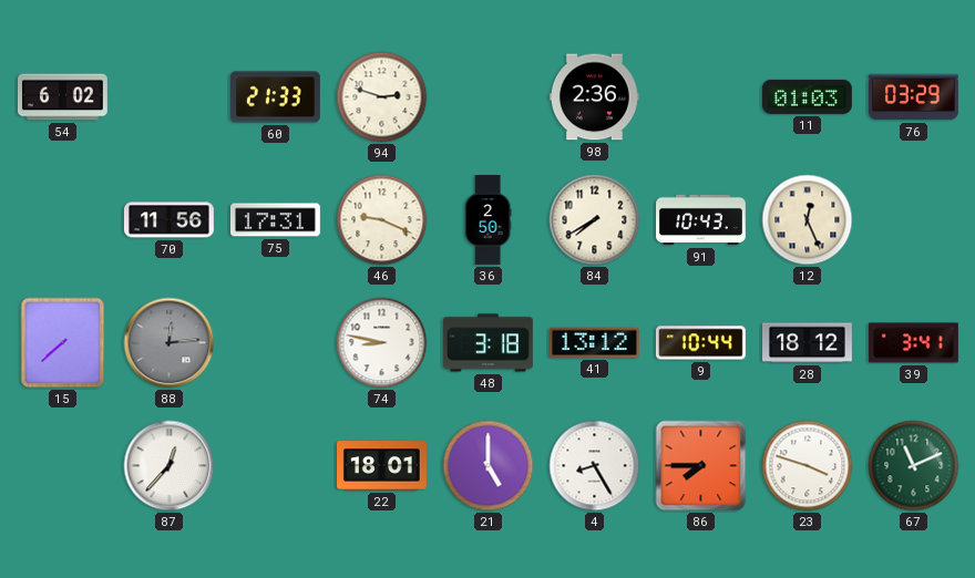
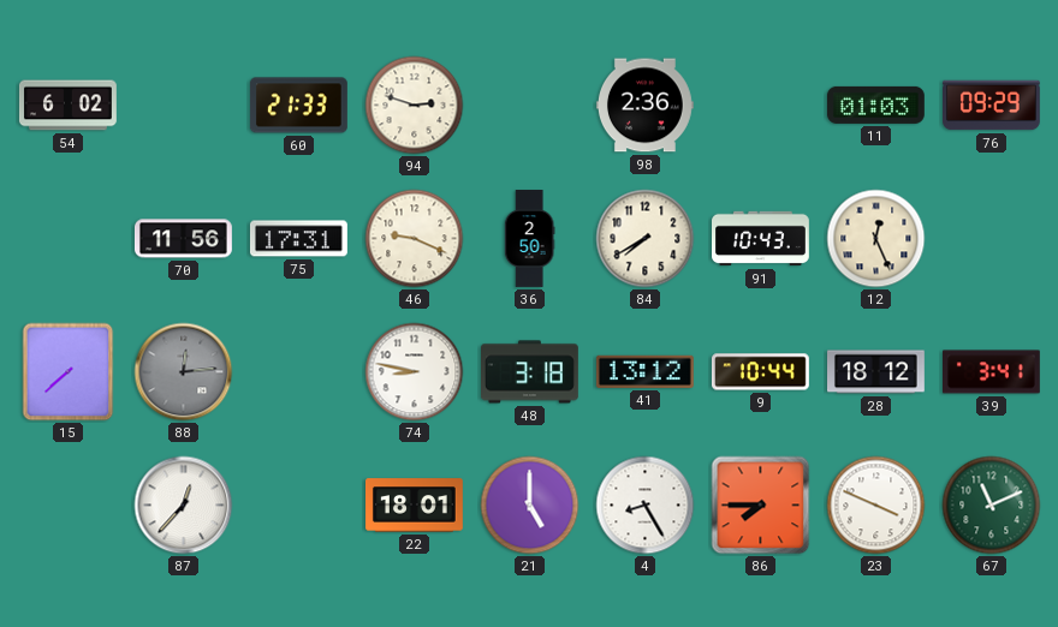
76: 03:29 -> 09:29
23: 3:48 -> 3:49
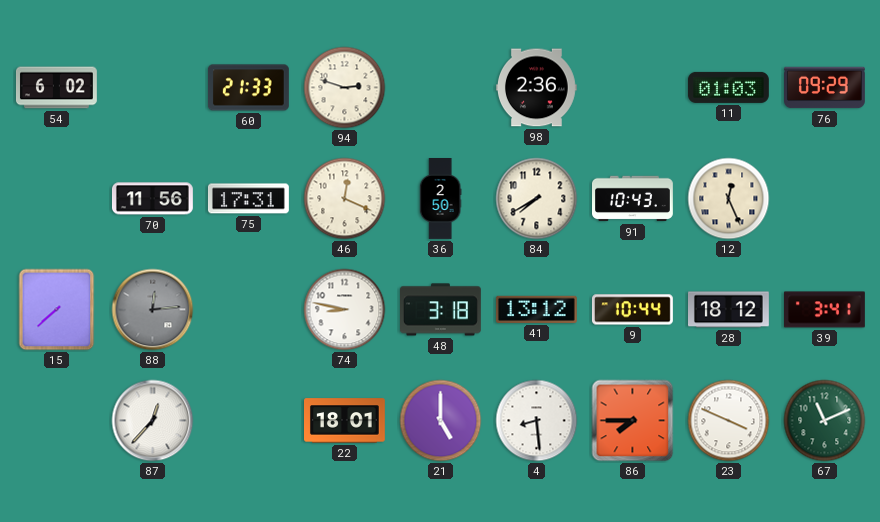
46: 9:19 -> 12:19
4: 8:25 -> 8:29
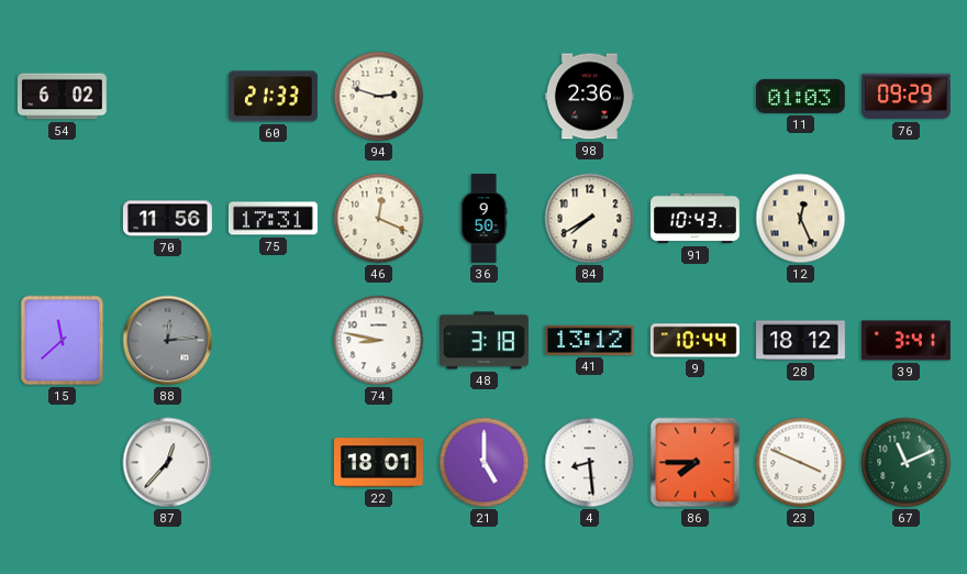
36: 2:50 -> 9:50
15: 7:38 -> 11:38
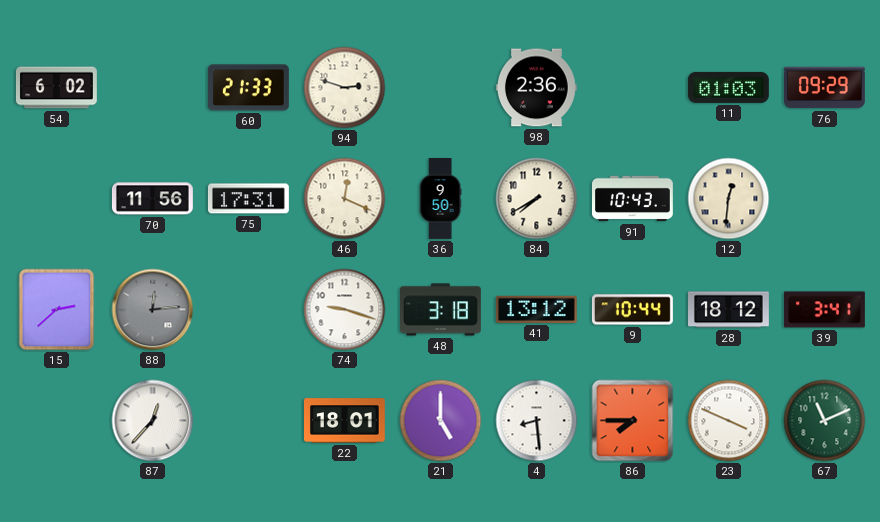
12: 12:26 -> 12:31
15: 11:38 -> 2:38
74: 8:47 -> 9:18
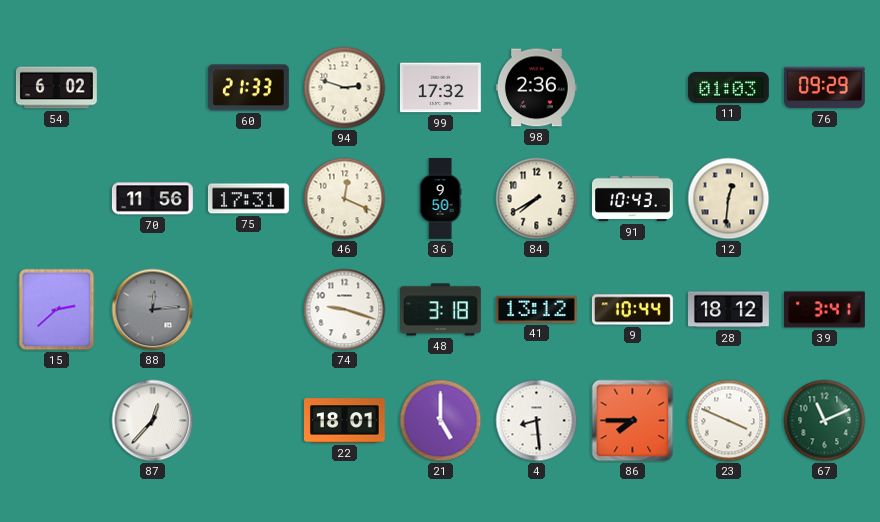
99: none -> 17:32
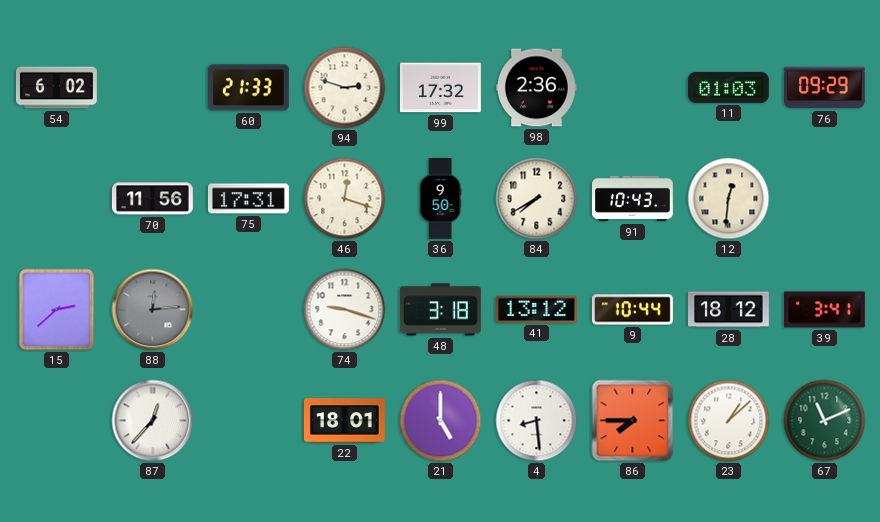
46: 12:19 -> 12:18
23: 3:49 -> 1:08
